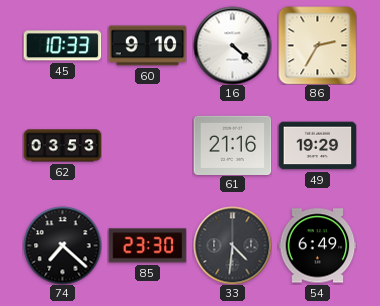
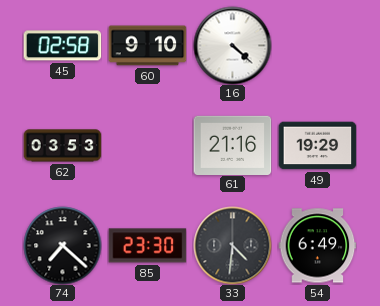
45: 10:33 -> 02:58
86: 2:35 -> none
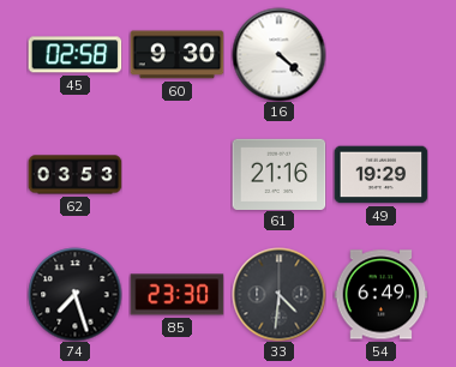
60: 9:10 -> 9:30
74: 7:22 -> 7:27
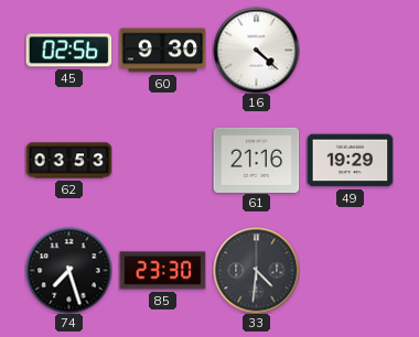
45: 02:58 -> 02:56
54: 6:49 -> none
